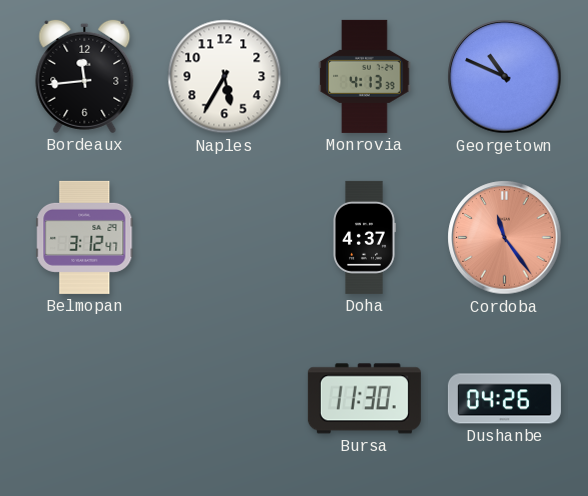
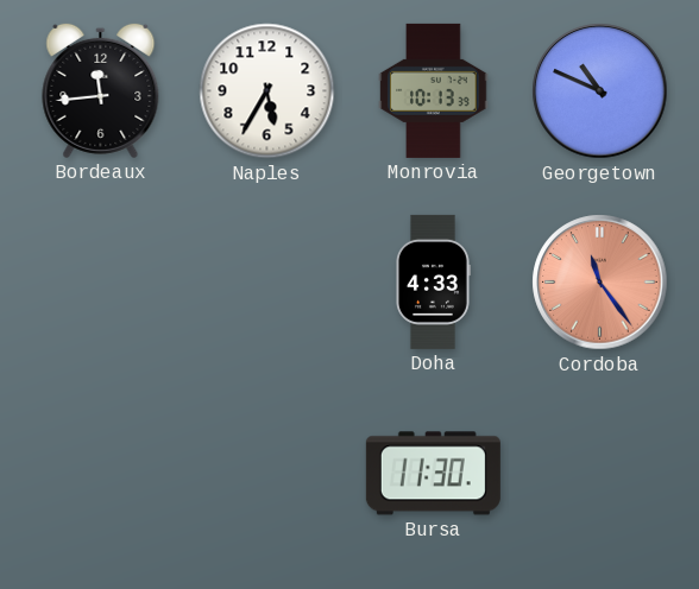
Monrovia: 4:13 -> 10:13
Belmopan: 3:12 -> none
Doha: 4:37 -> 4:33
Dushanbe: 04:26 -> none
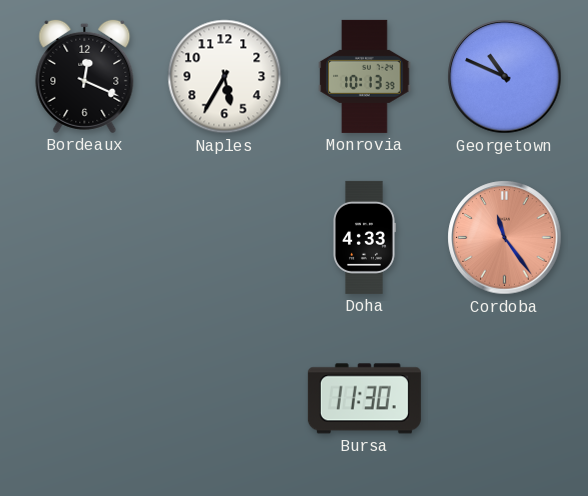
Bordeaux: 11:44 -> 12:19
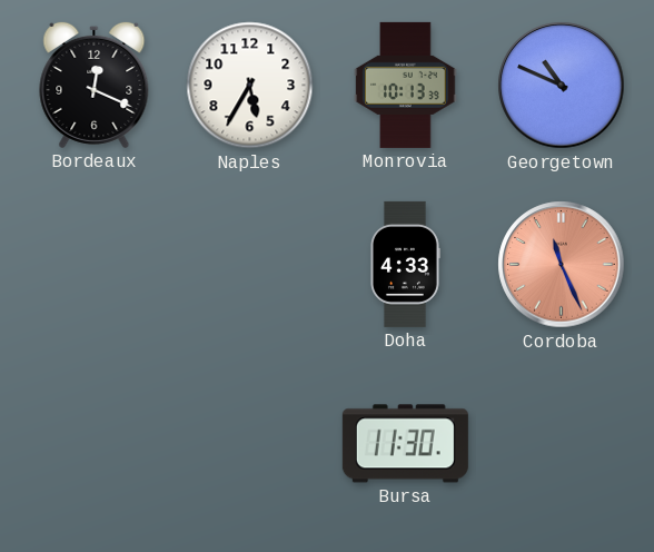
Cordoba: 11:24 -> 11:26
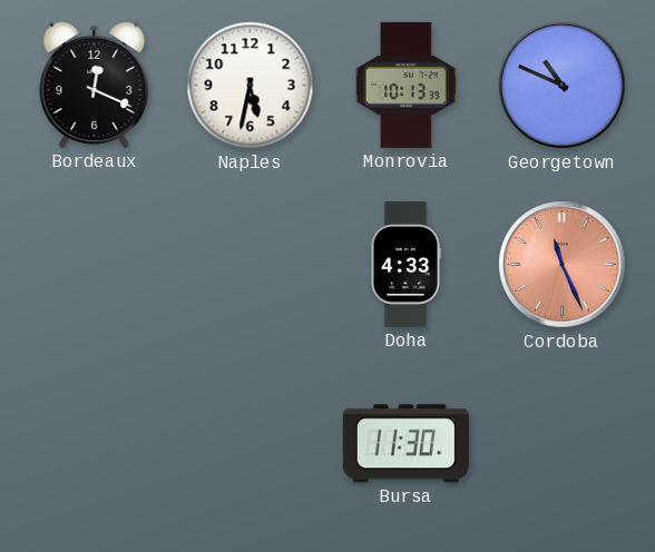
Naples: 5:35 -> 5:32
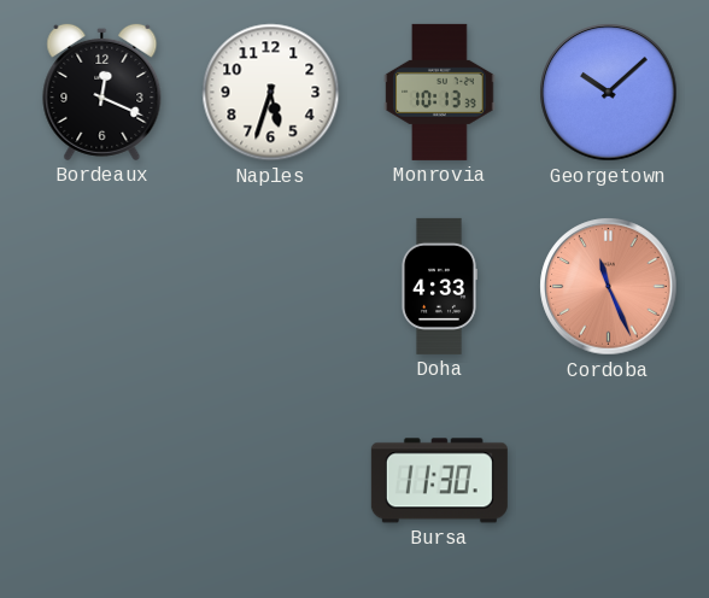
Naples: 5:32 -> 5:33
Georgetown: 10:49 -> 10:08
